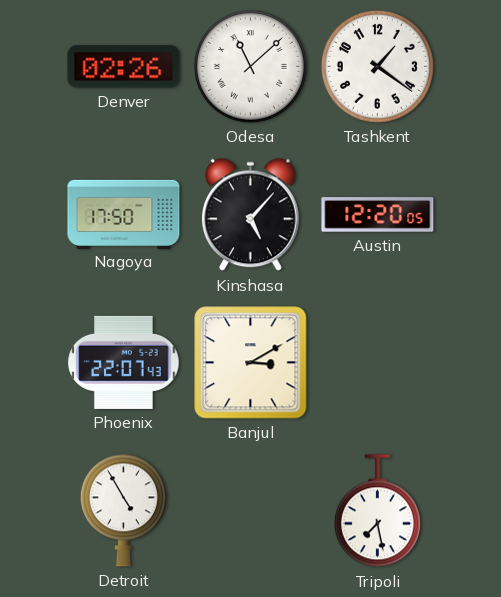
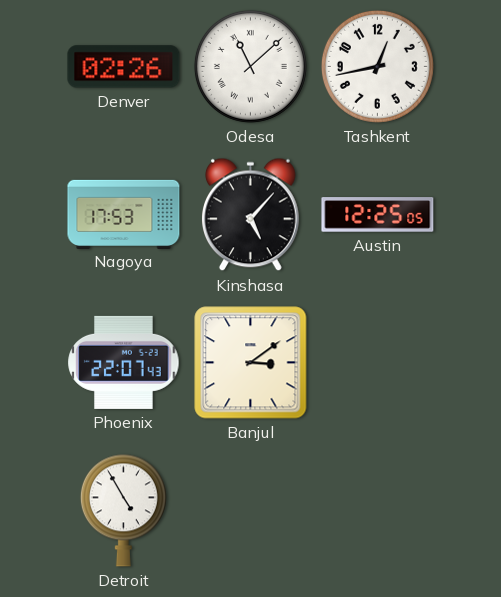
Tashkent: 1:21 -> 12:43
Nagoya: 17:50 -> 17:53
Austin: 12:20 -> 12:25
Banjul: 3:10 -> 3:09
Tripoli: 7:28 -> none
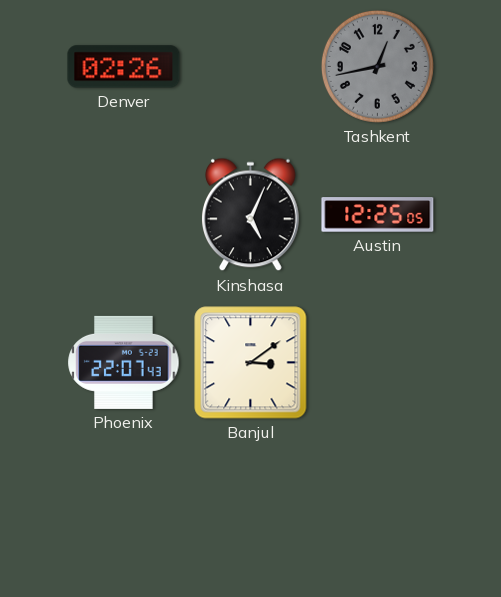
Odesa: 11:08 -> none
Tashkent dial: white -> grey
Nagoya: 17:53 -> none
Kinshasa: 5:07 -> 5:04
Detroit: 4:55 -> none
